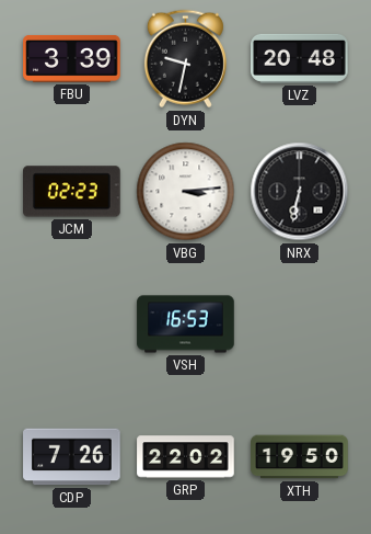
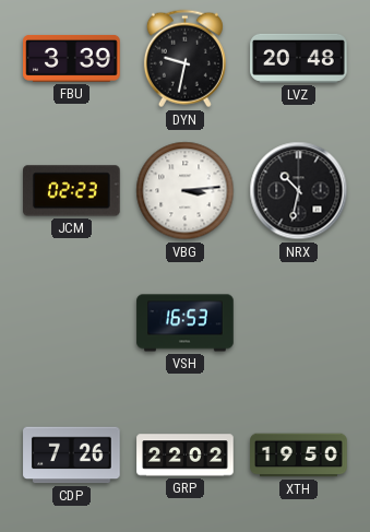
NRX: 6:32 -> 10:32
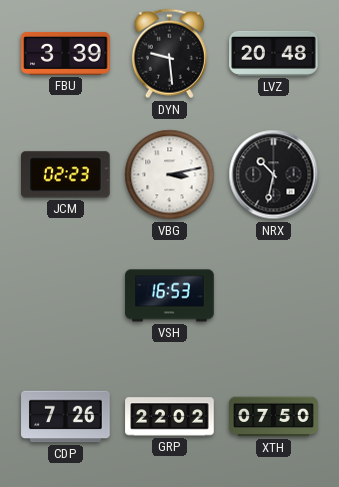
DYN: 9:32 -> 9:29
VBG: 3:14 -> 3:13
XTH: 19:50 -> 07:50
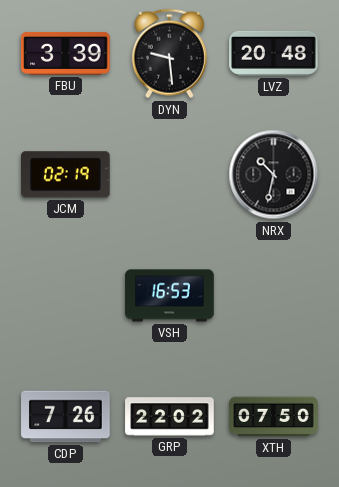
JCM: 02:23 -> 02:19
VBG: 3:13 -> none
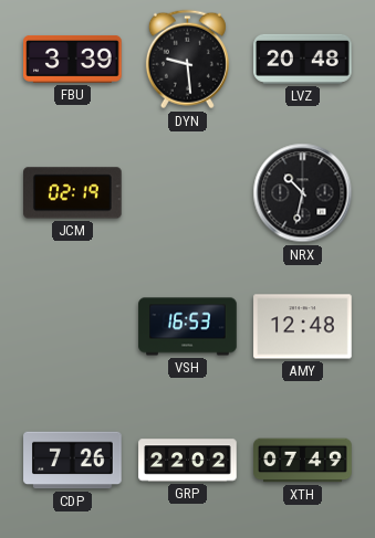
AMY: none -> 12:48
XTH: 07:50 -> 07:49
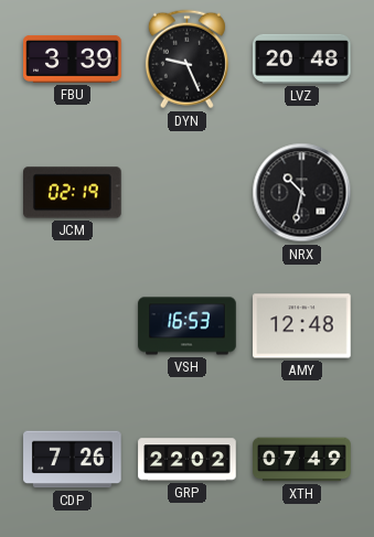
DYN: 9:29 -> 9:26
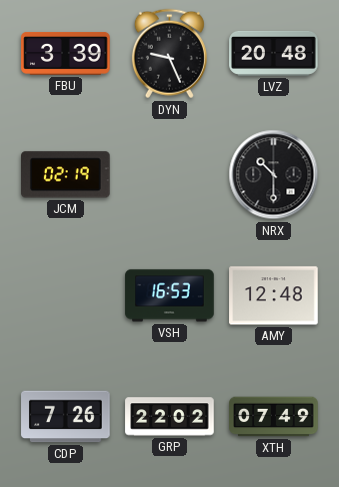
NRX: 10:32 -> 10:30
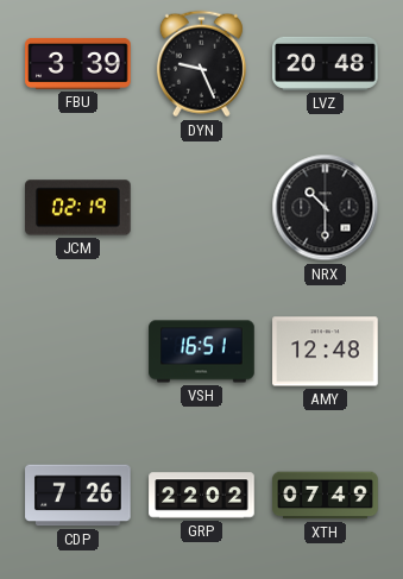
VSH: 16:53 -> 16:51
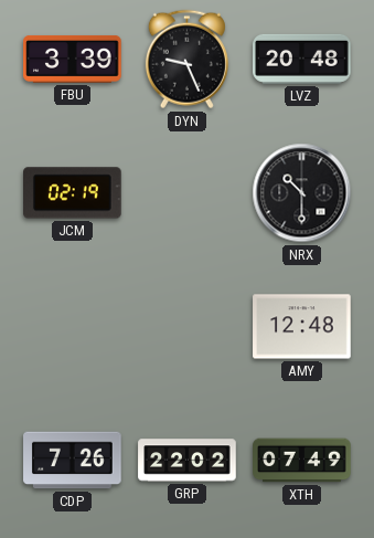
VSH: 16:51 -> none
